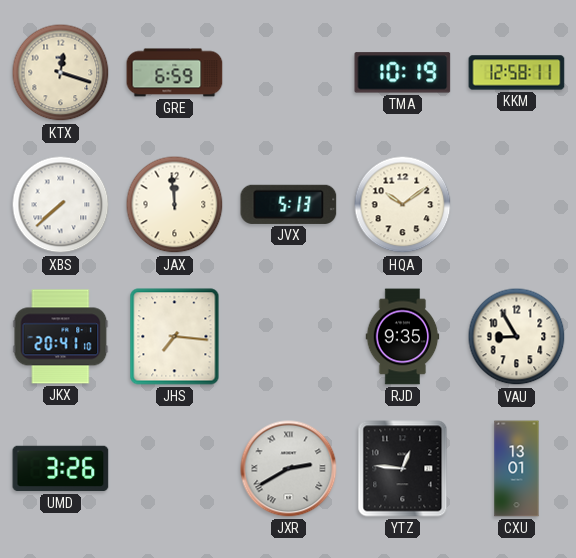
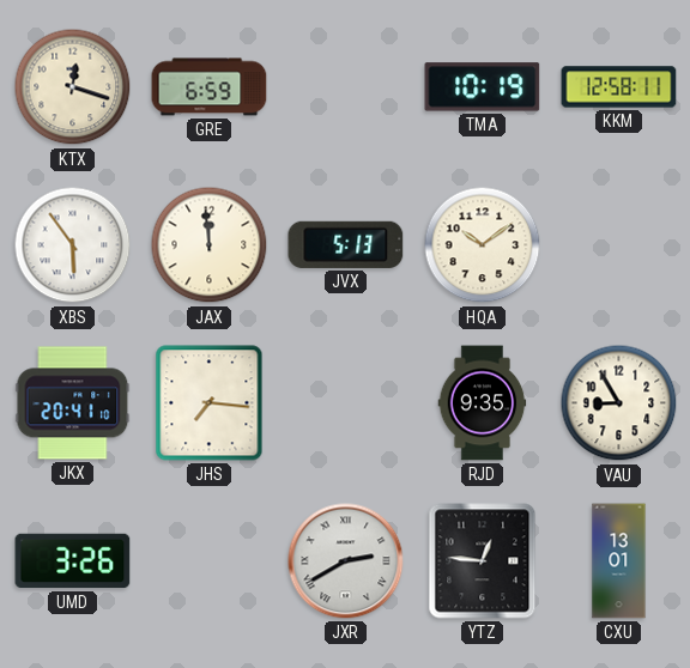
XBS: 7:38 -> 5:54
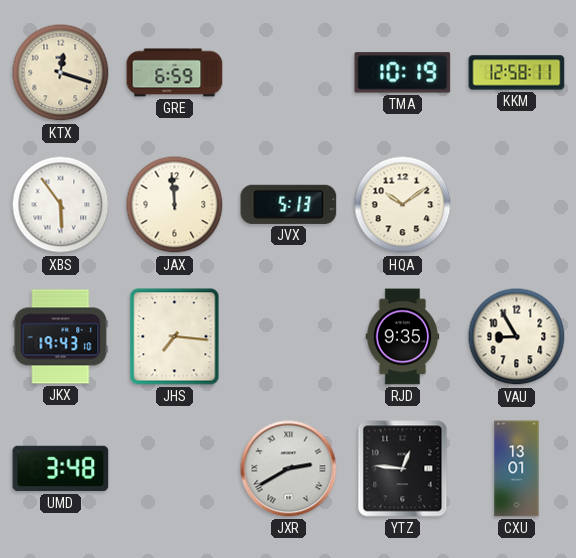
JKX: 20:41 -> 19:43
UMD: 3:26 -> 3:48
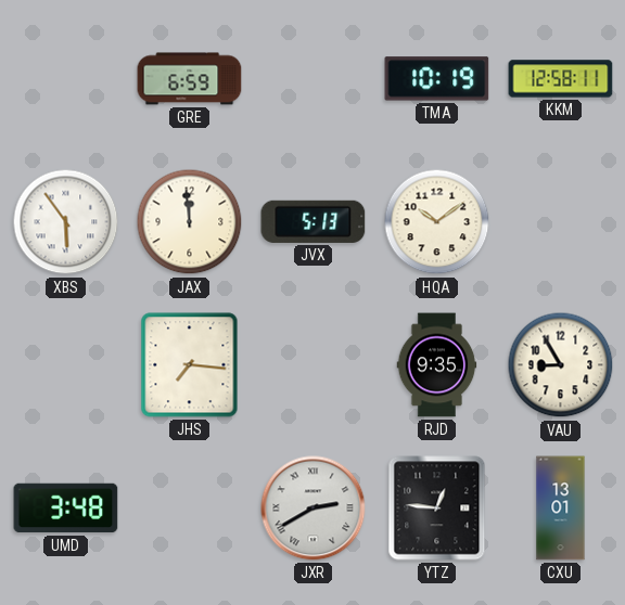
KTX: 12:18 -> none
JKX: 19:43 -> none
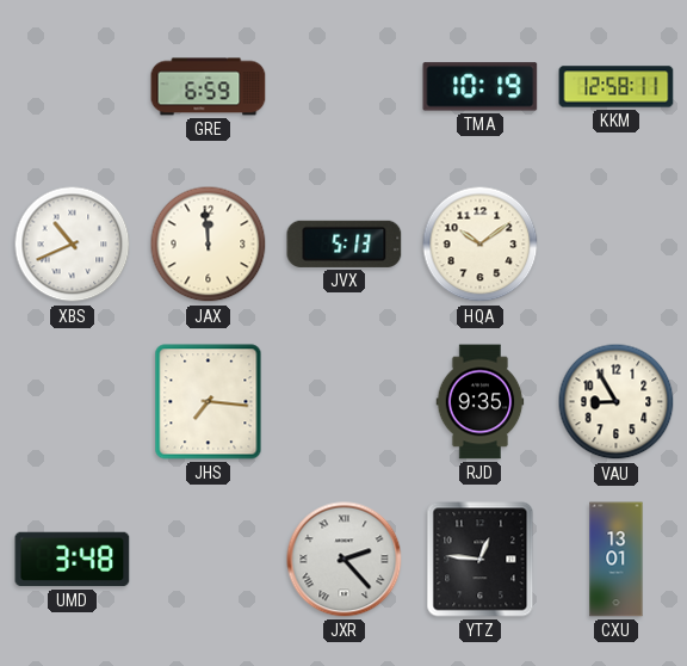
XBS: 5:54 -> 10:41
JXR: 2:40 -> 2:23
